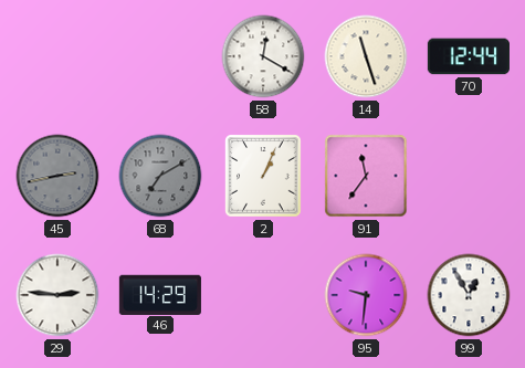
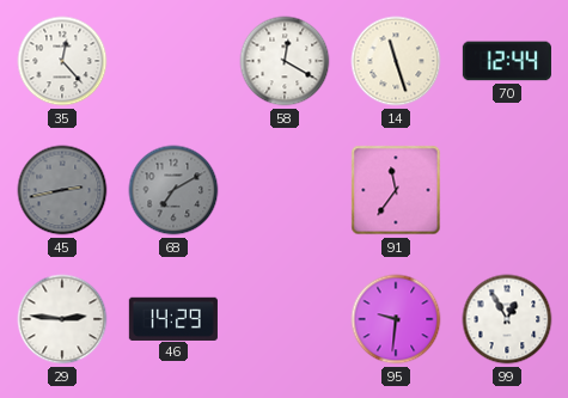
35: none -> 12:23
2: 1:04 -> none
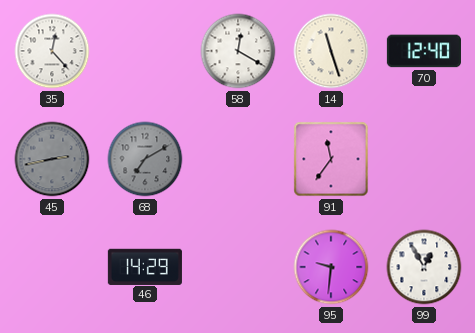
70: 12:44 -> 12:40
29: 2:46 -> none
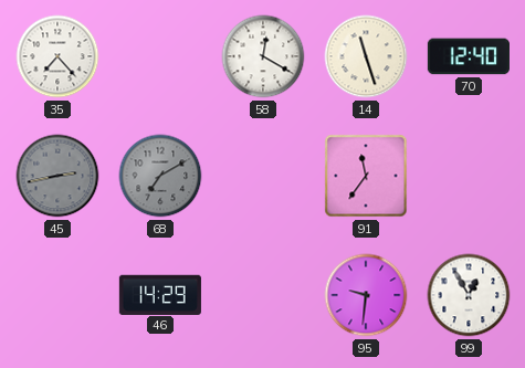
35: 12:23 -> 7:23
